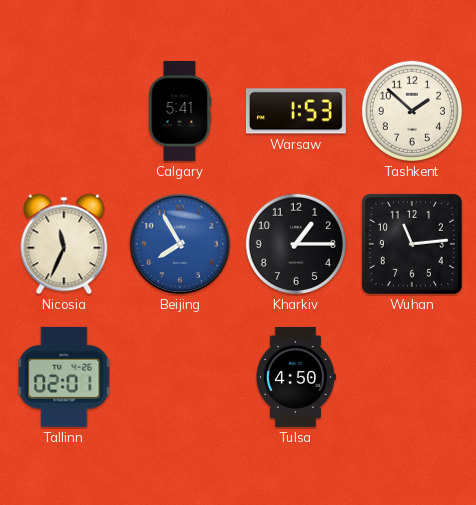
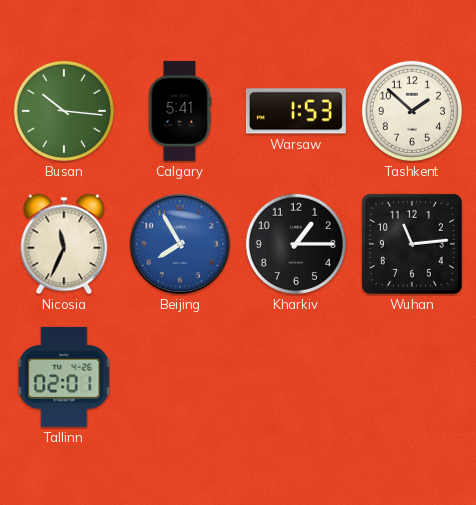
Busan: none -> 10:16
Tulsa: 4:50 -> none
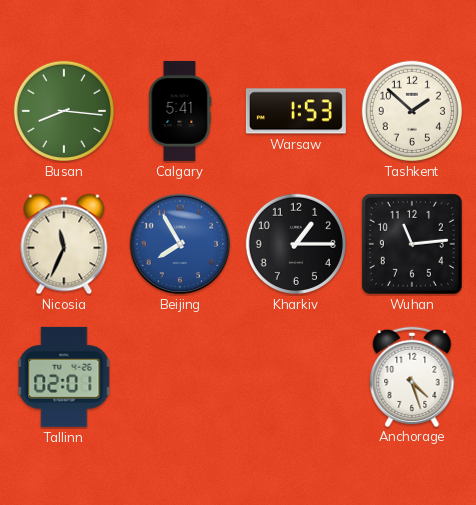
Busan: 10:16 -> 8:16
Anchorage: none -> 4:27
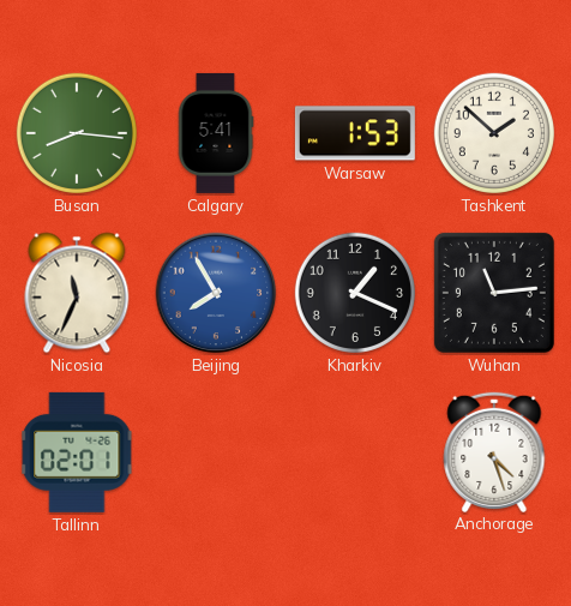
Kharkiv: 1:15 -> 1:19
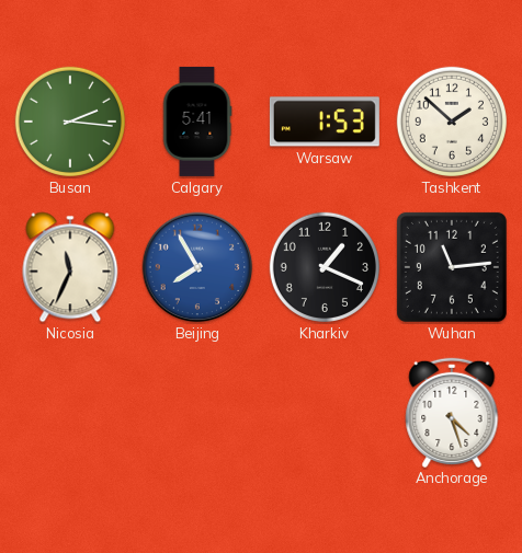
Busan: 8:16 -> 2:16
Tallinn: 02:01 -> none
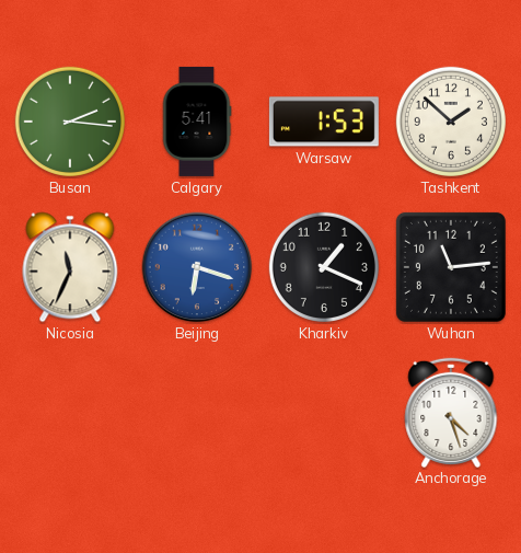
Beijing: 7:55 -> 6:18
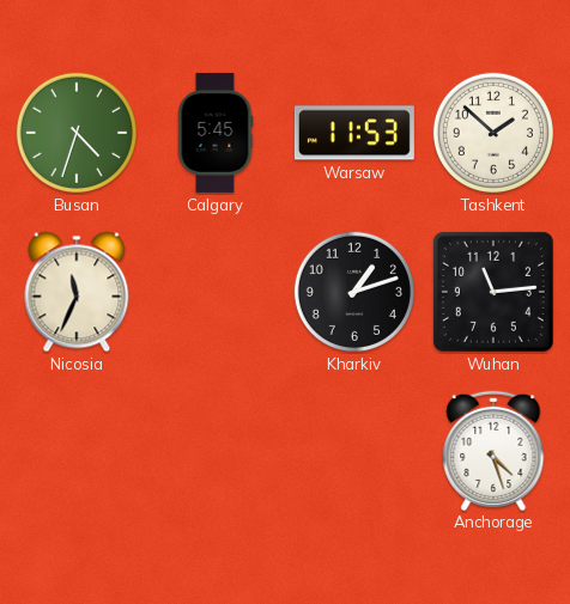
Busan: 2:16 -> 4:33
Calgary: 5:41 -> 5:45
Warsaw: 1:53 -> 11:53
Beijing: 6:18 -> none
Kharkiv: 1:19 -> 1:12
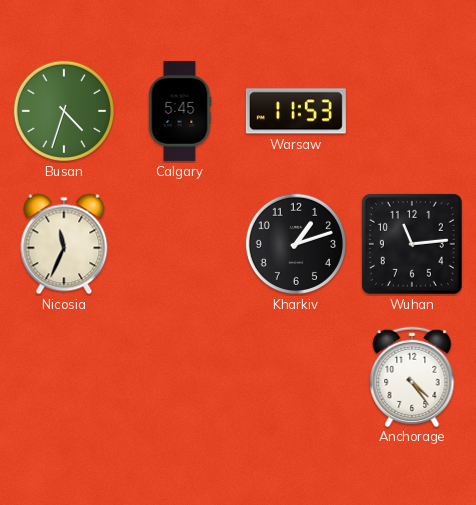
Tashkent: 1:52 -> none
Anchorage: 4:27 -> 4:24
